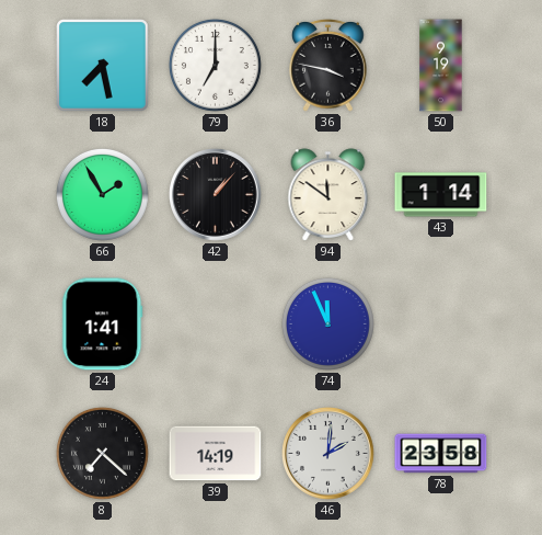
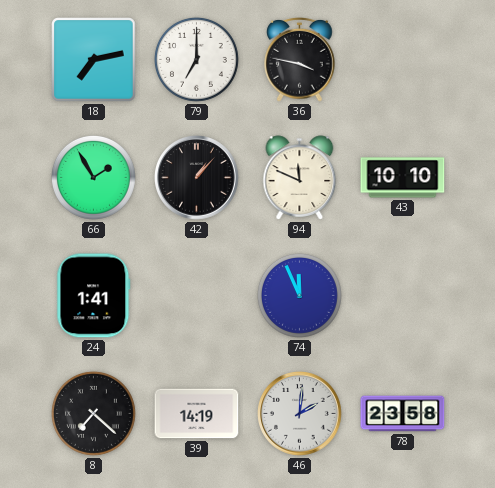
18: 7:28 -> 7:13
50: 9:19 -> none
94: 11:51 -> 11:49
43: 1:14 -> 10:10
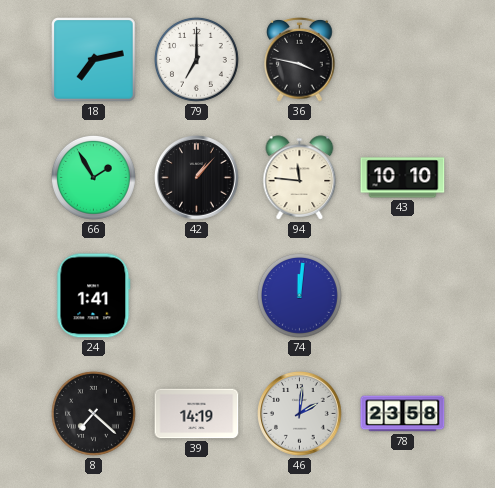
94: 11:49 -> 11:46
74: 11:56 -> 12:01
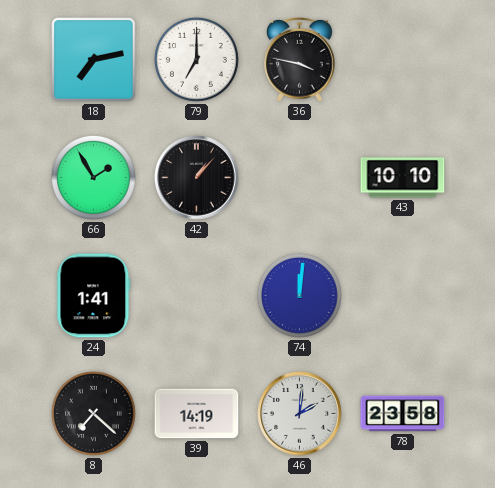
94: 11:46 -> none
